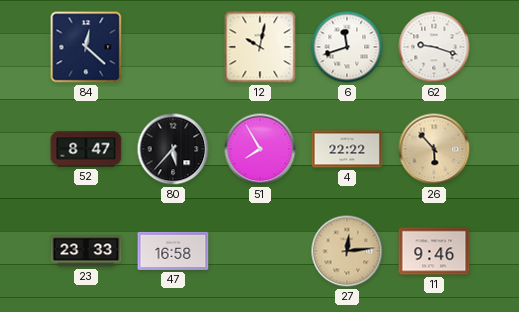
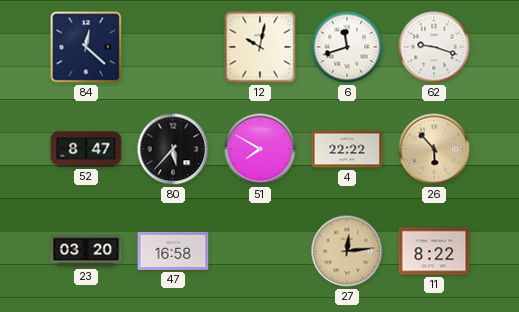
51: 7:55 -> 7:50
23: 23:33 -> 03:20
11: 9:46 -> 8:22
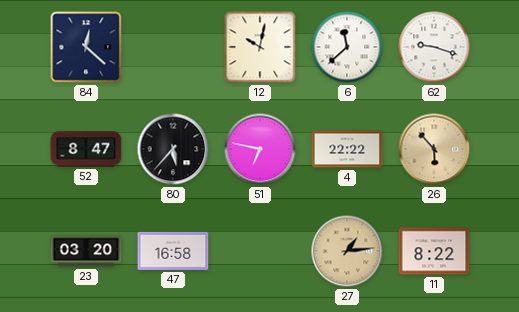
6: 11:42 -> 11:38
51: 7:50 -> 6:47
27: 12:14 -> 1:14
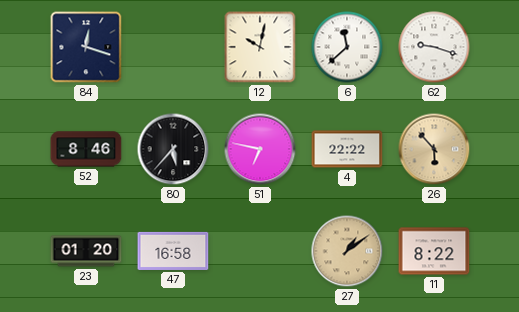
84: 12:22 -> 12:18
52: 8:47 -> 8:46
23: 03:20 -> 01:20
27: 1:14 -> 1:09
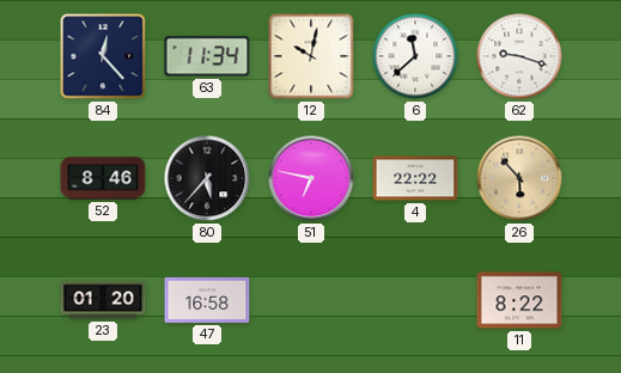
84: 12:18 -> 12:23
63: none -> 11:34
27: 1:09 -> none
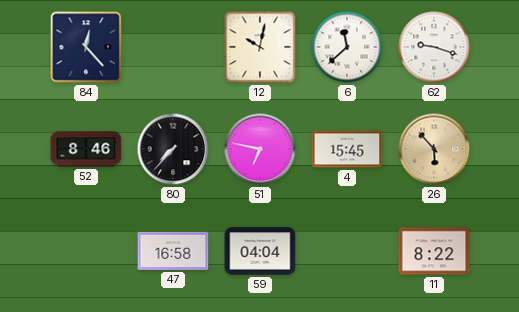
63: 11:34 -> none
80: 5:37 -> 7:37
4: 22:22 -> 15:45
23: 01:20 -> none
59: none -> 04:04
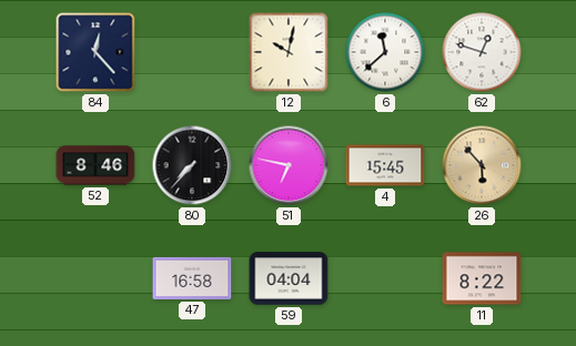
62: 9:18 -> 12:48
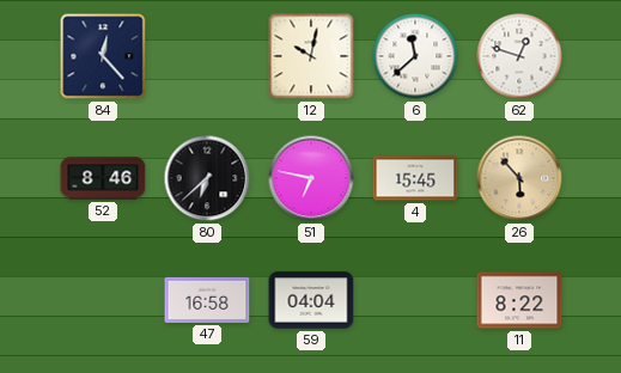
80: 7:37 -> 6:38
